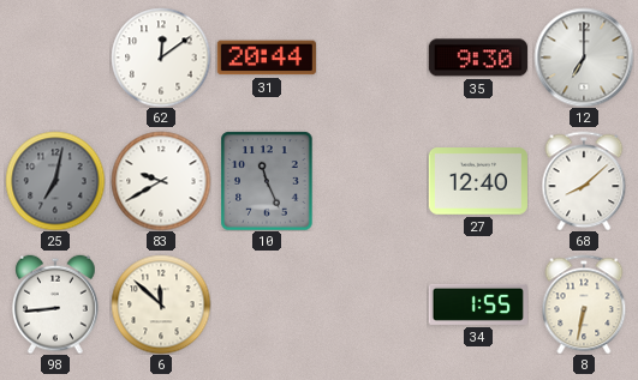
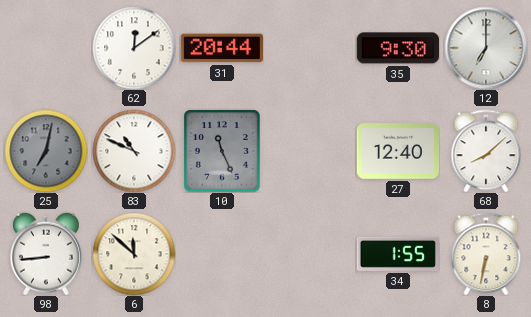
83: 9:40 -> 10:49
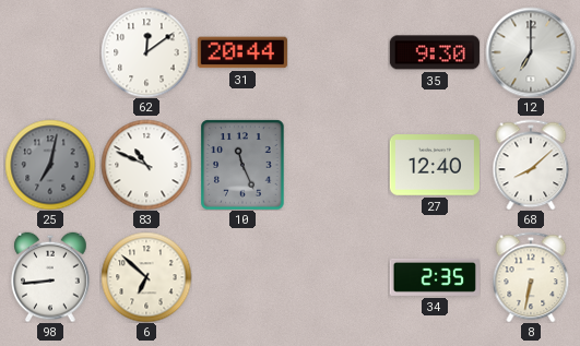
6: 11:52 -> 6:52
34: 1:55 -> 2:35
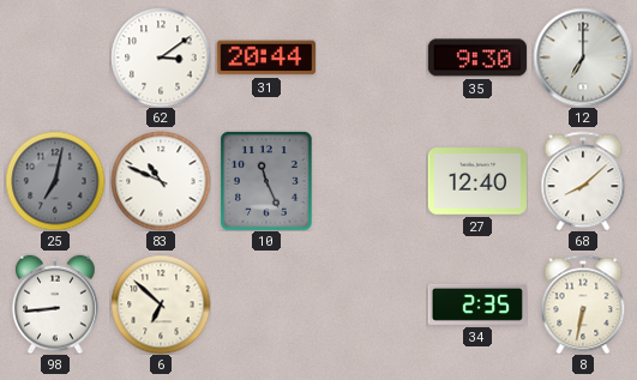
62: 12:09 -> 3:09
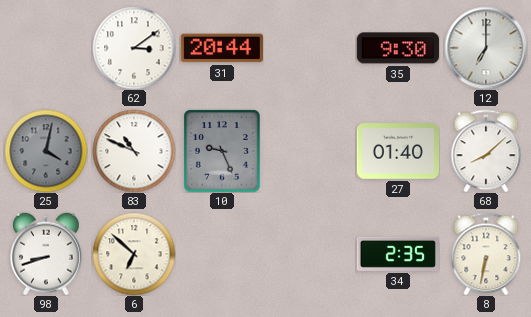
25: 7:02 -> 4:02
10: 11:26 -> 9:26
27: 12:40 -> 01:40
98: 8:44 -> 8:42
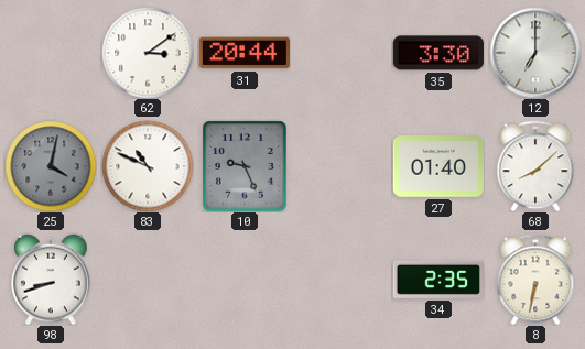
35: 9:30 -> 3:30
6: 6:52 -> none
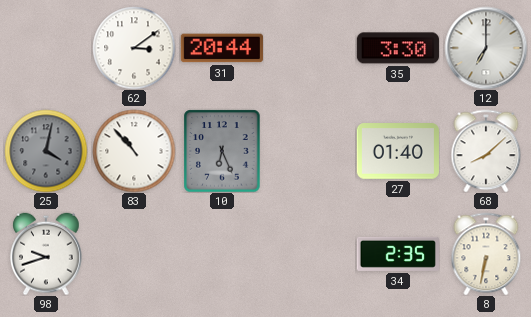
83: 10:49 -> 10:53
10: 9:26 -> 6:26
98: 8:42 -> 9:42
